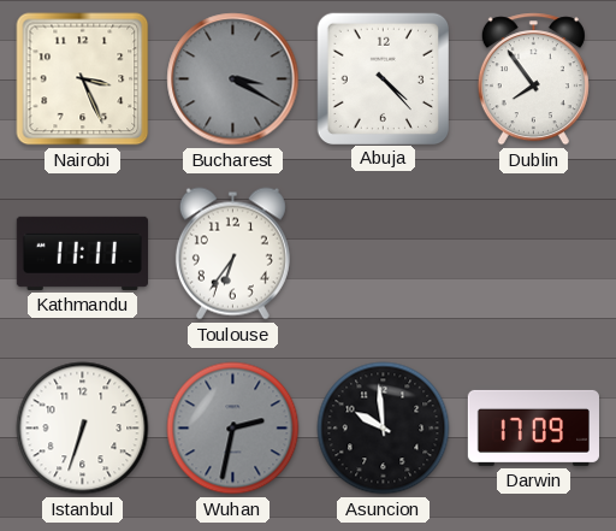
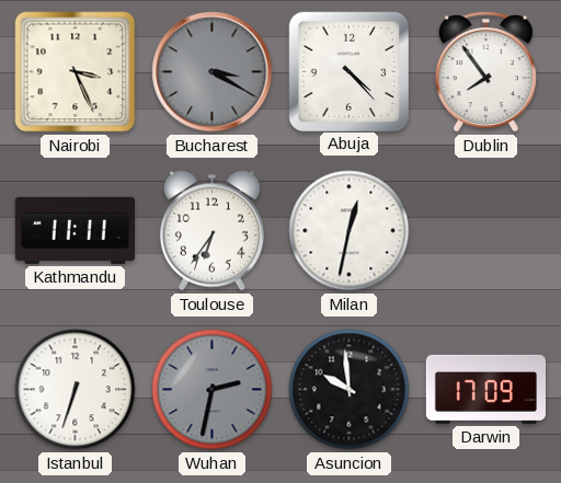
Milan: none -> 12:32
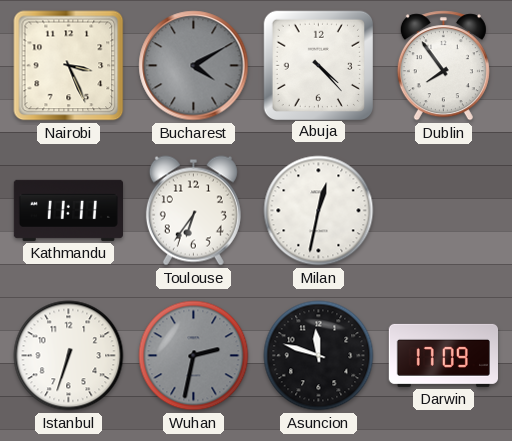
Bucharest: 3:20 -> 4:10
Asuncion: 9:59 -> 11:48
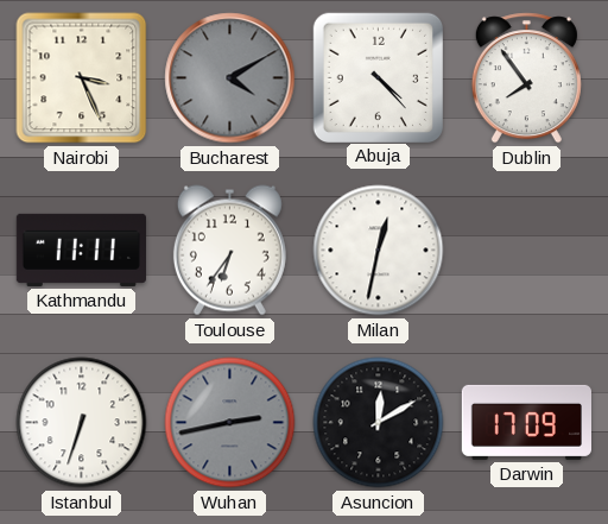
Wuhan: 2:32 -> 2:43
Asuncion: 11:48 -> 12:10
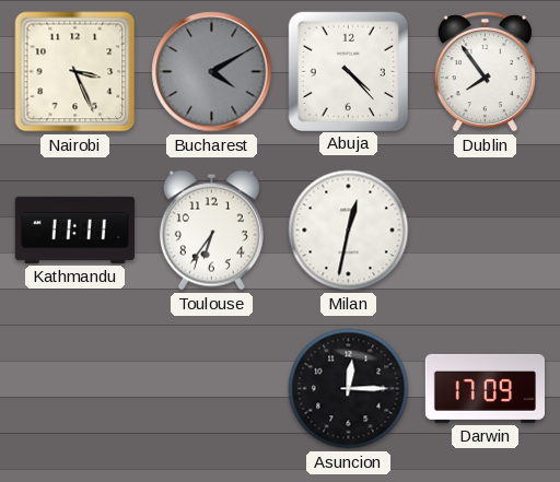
Istanbul: 6:33 -> none
Wuhan: 2:43 -> none
Asuncion: 12:10 -> 12:15
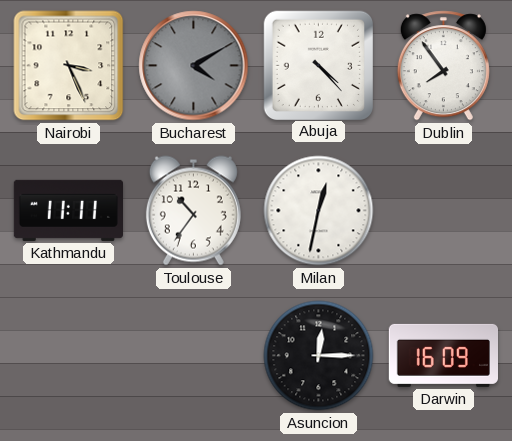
Toulouse: 6:36 -> 10:36
Darwin: 17:09 -> 16:09
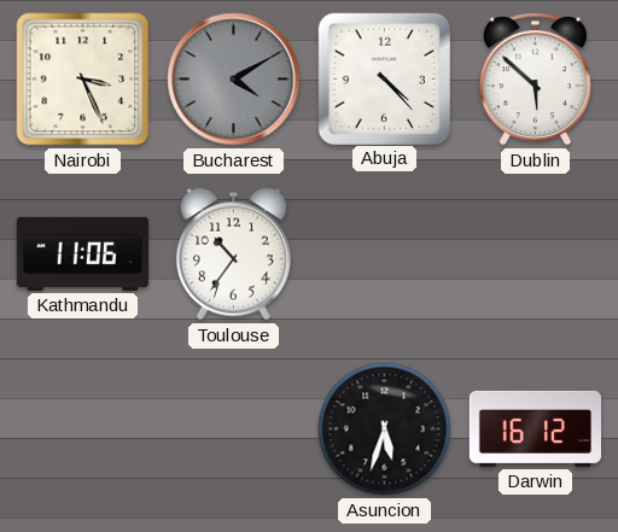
Dublin: 7:54 -> 5:52
Kathmandu: 11:11 -> 11:06
Milan: 12:32 -> none
Asuncion: 12:15 -> 5:33
Darwin: 16:09 -> 16:12
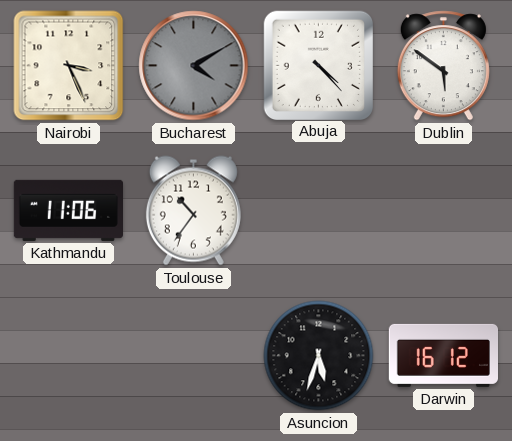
Dublin: 5:52 -> 5:51
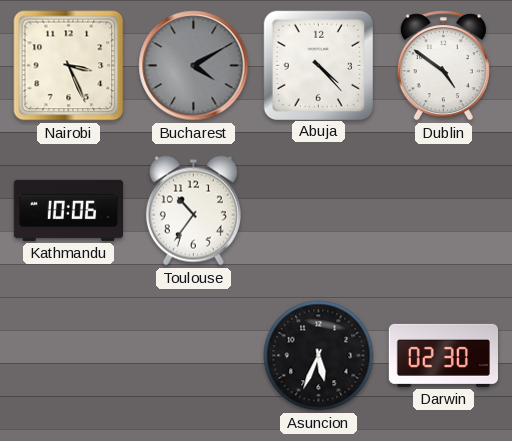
Dublin: 5:51 -> 4:51
Kathmandu: 11:06 -> 10:06
Asuncion: 5:33 -> 5:34
Darwin: 16:12 -> 02:30
